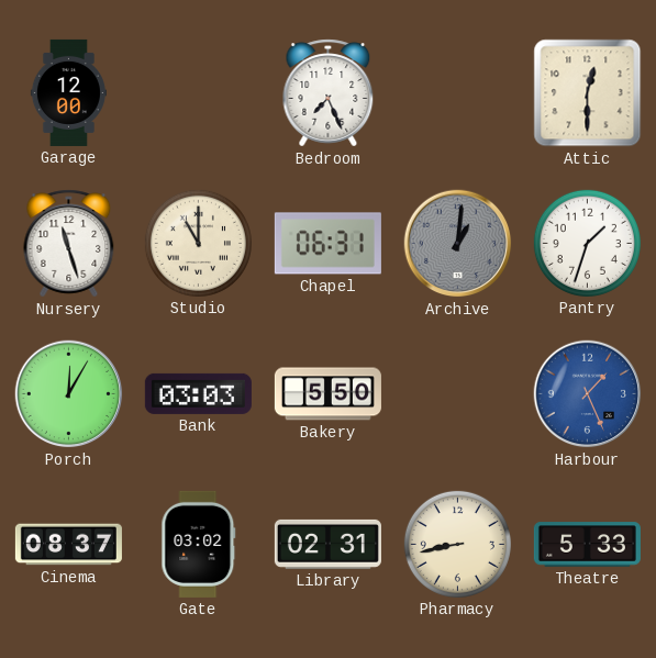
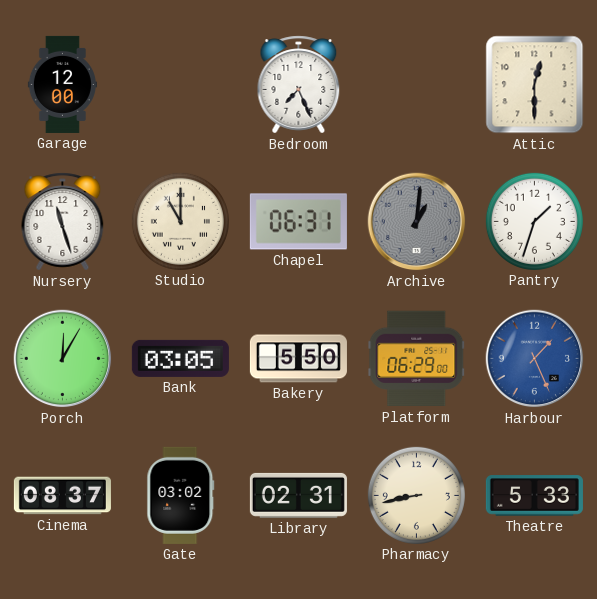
Bank: 03:03 -> 03:05
Platform: none -> 06:29
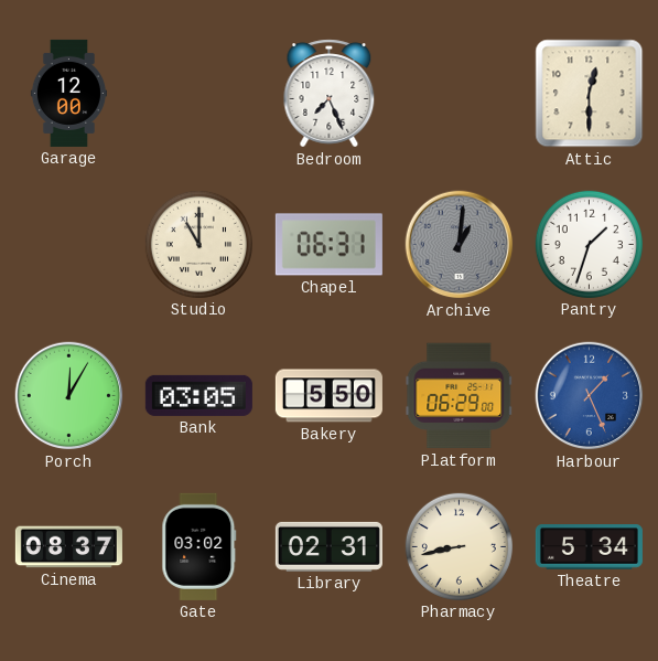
Nursery: 11:27 -> none
Theatre: 5:33 -> 5:34
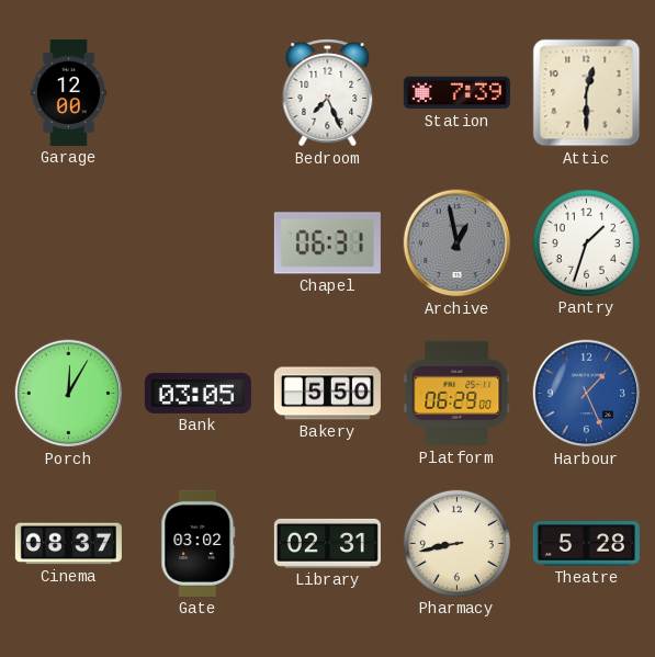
Station: none -> 7:39
Studio: 11:00 -> none
Archive: 1:01 -> 12:58
Theatre: 5:34 -> 5:28
